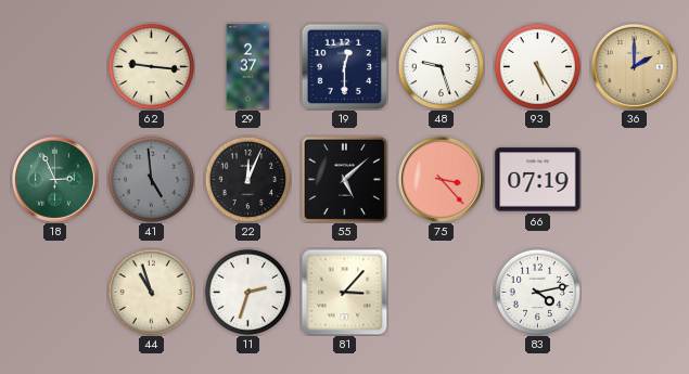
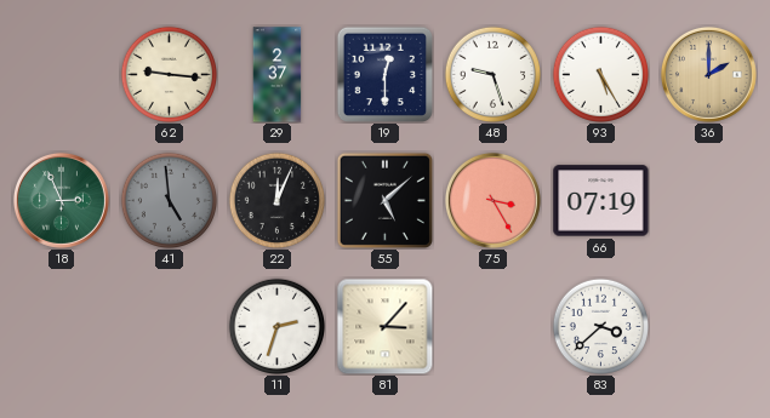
75: 3:23 -> 3:25
44: 10:57 -> none
83: 4:13 -> 3:38
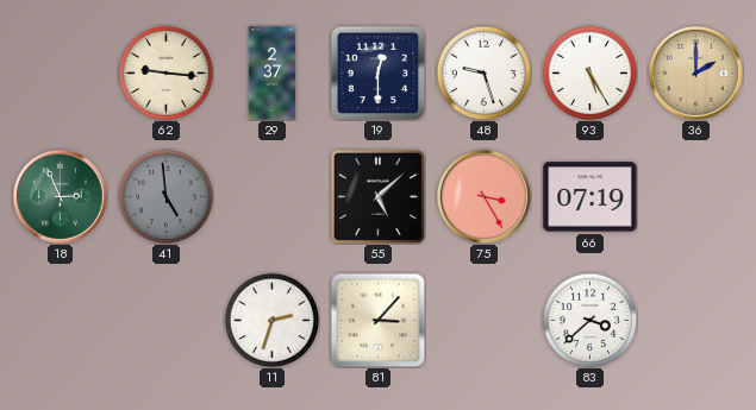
22: 12:04 -> none
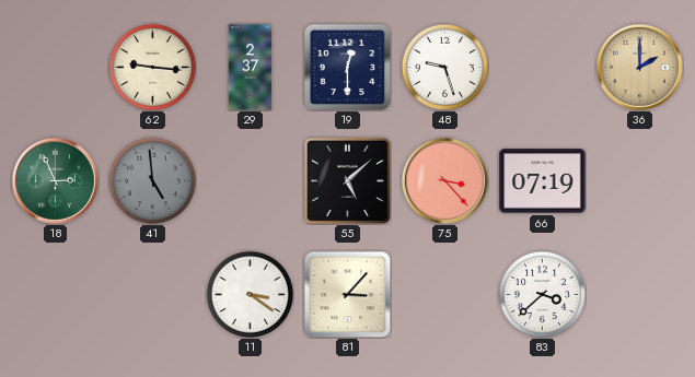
93: 5:25 -> none
75: 3:25 -> 3:23
11: 2:33 -> 3:21
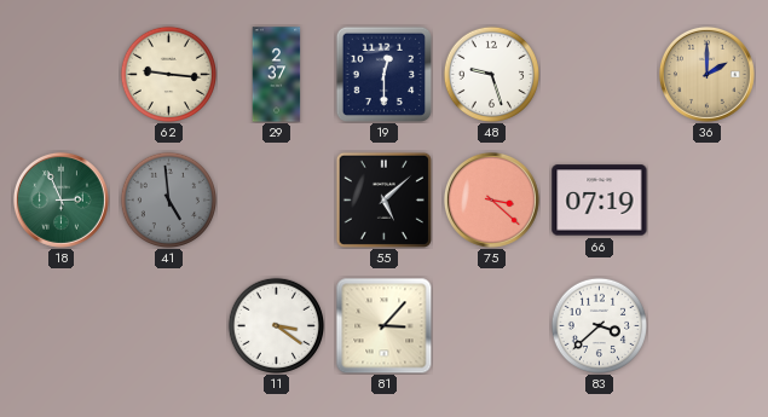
75: 3:23 -> 3:22
